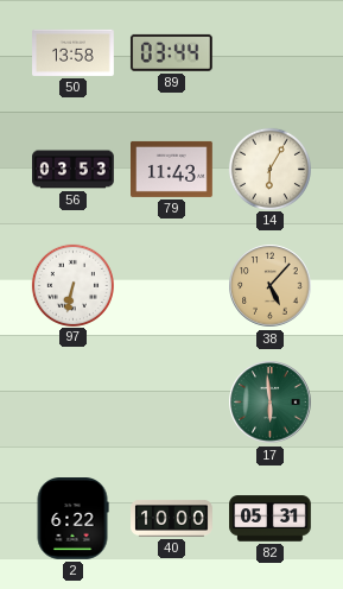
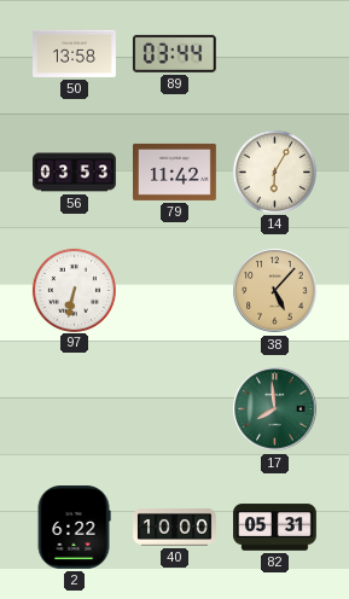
79: 11:43 -> 11:42
17: 5:59 -> 7:59
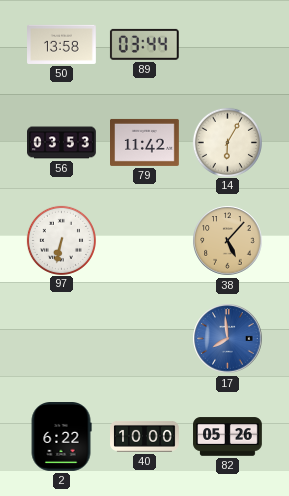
17 dial: green -> blue
82: 05:31 -> 05:26
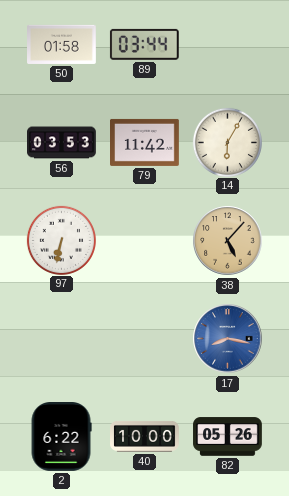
50: 13:58 -> 01:58
17: 7:59 -> 8:17
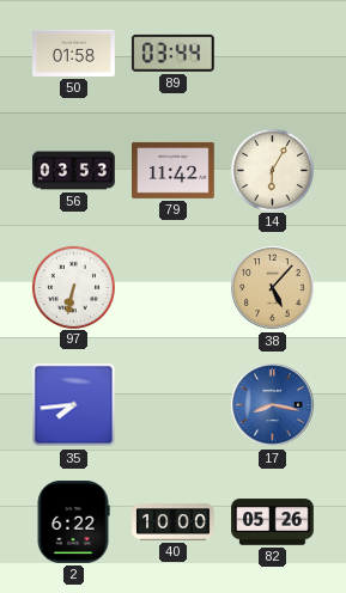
35: none -> 7:44
